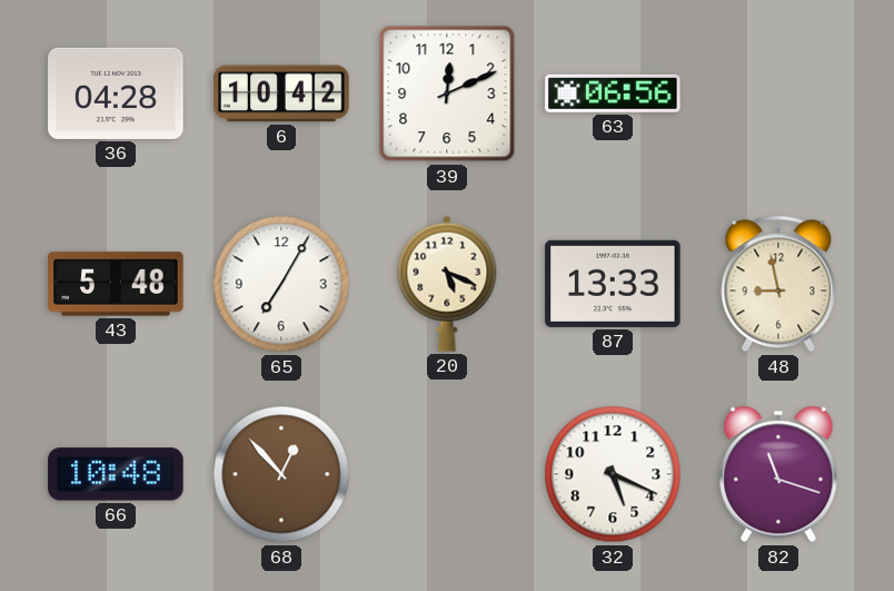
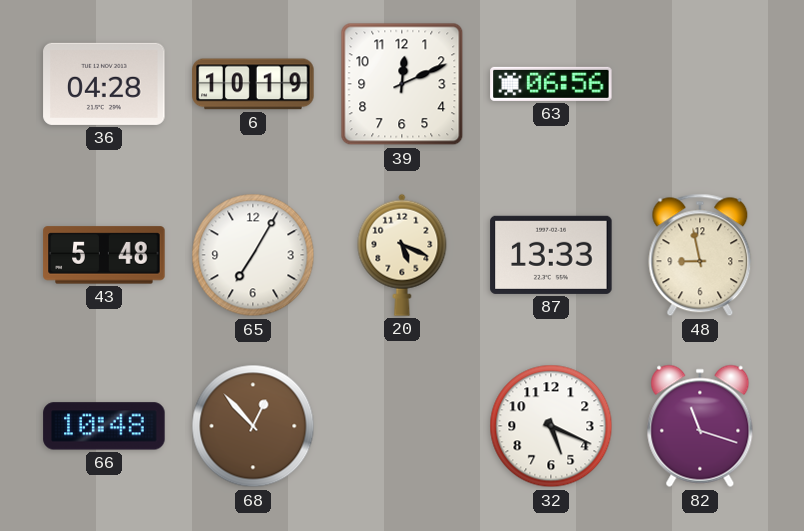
6: 10:42 -> 10:19
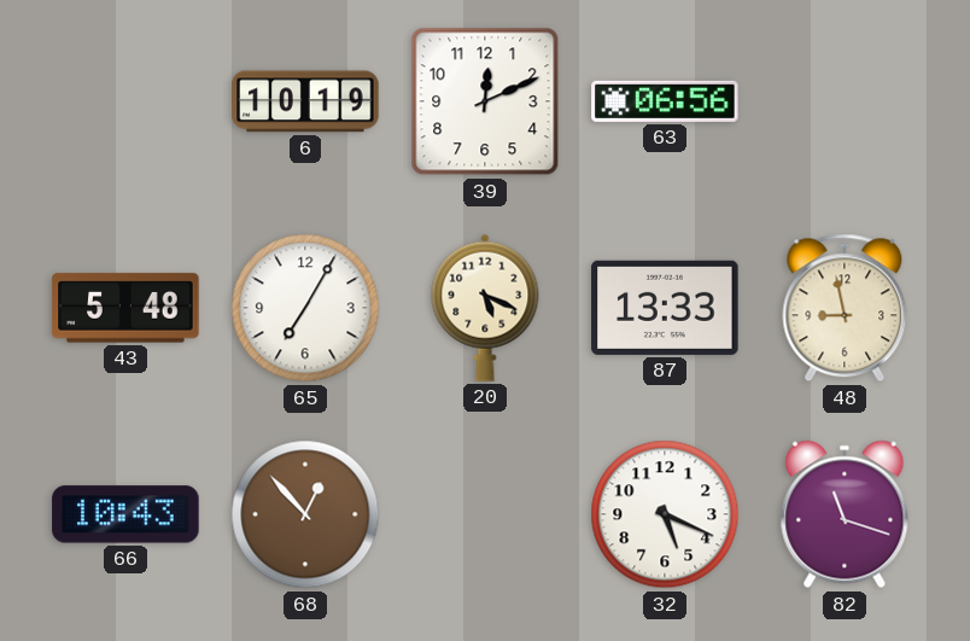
36: 04:28 -> none
66: 10:48 -> 10:43
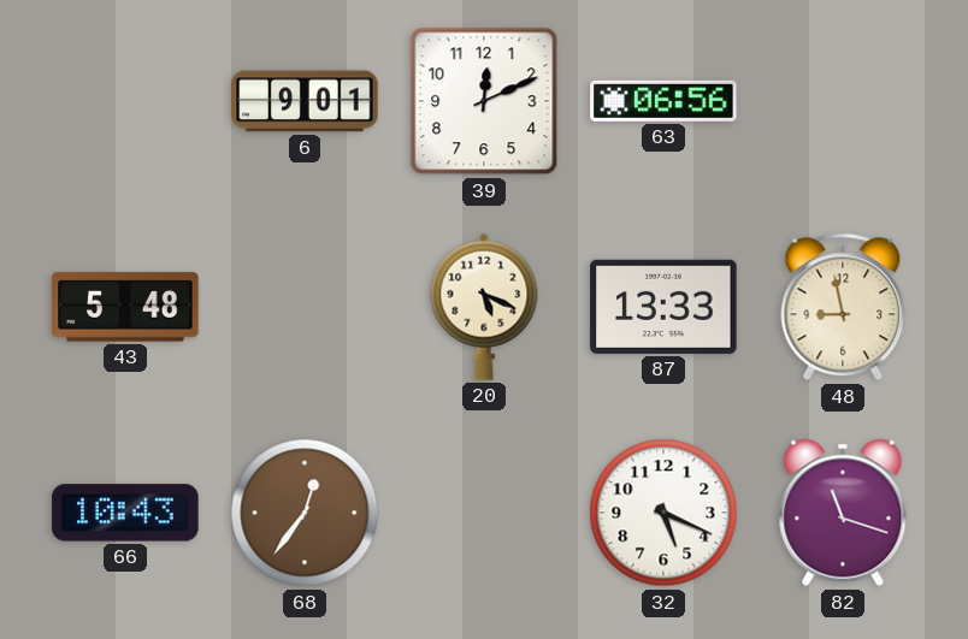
6: 10:19 -> 9:01
65: 7:05 -> none
68: 12:53 -> 12:36
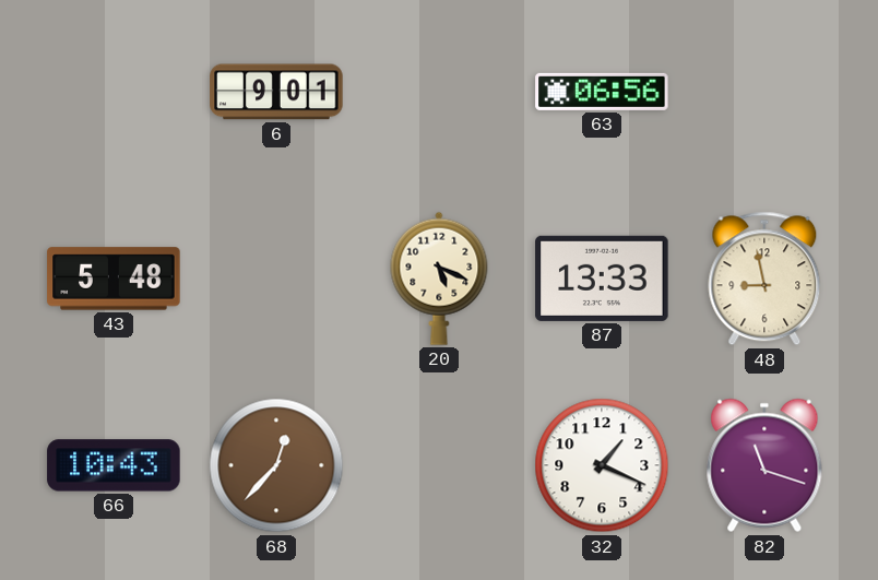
39: 12:11 -> none
68: 12:36 -> 12:37
32: 5:19 -> 1:19
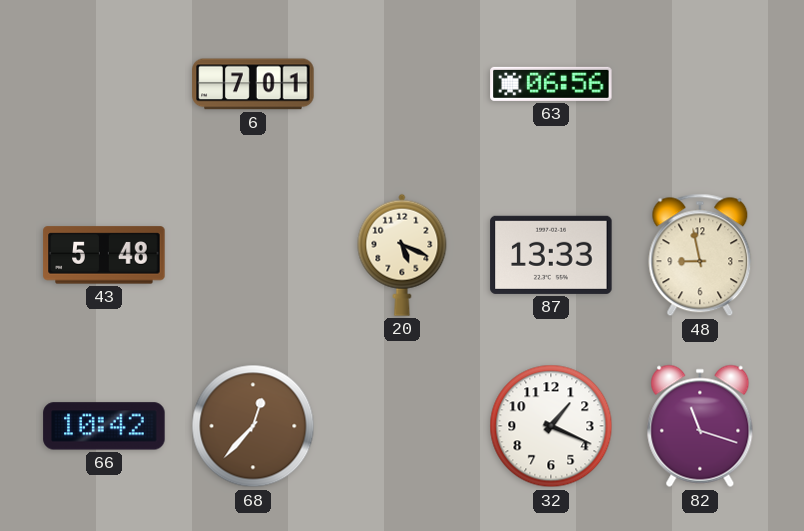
6: 9:01 -> 7:01
66: 10:43 -> 10:42
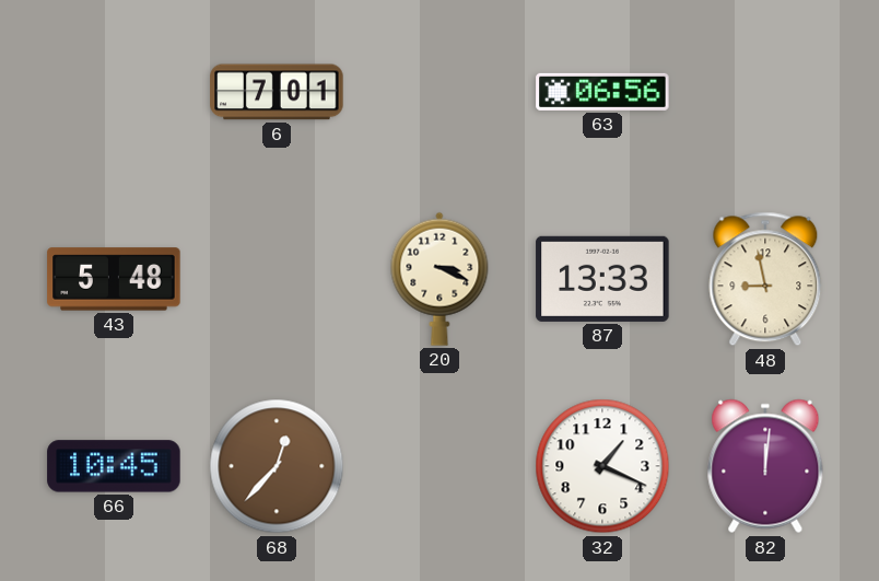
20: 5:19 -> 3:19
66: 10:42 -> 10:45
82: 11:18 -> 12:01
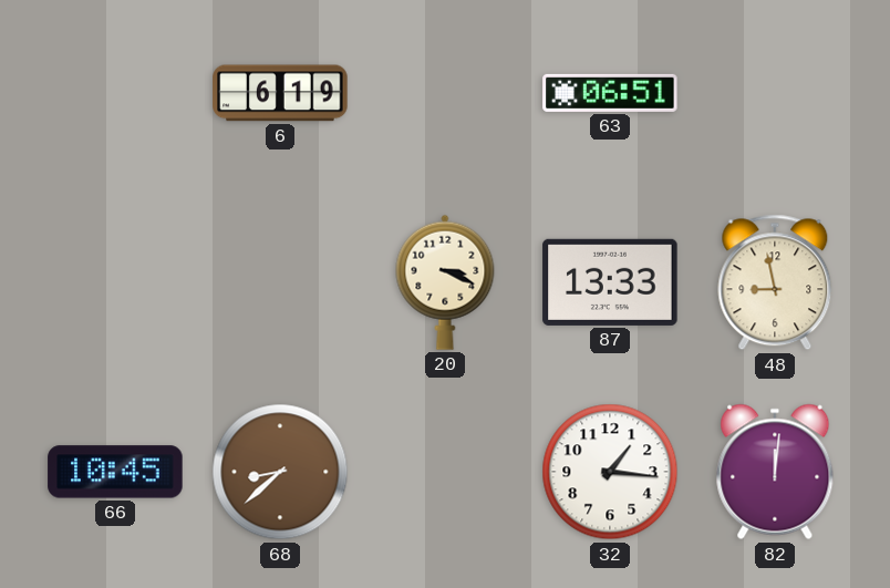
6: 7:01 -> 6:19
63: 06:56 -> 06:51
43: 5:48 -> none
68: 12:37 -> 8:38
32: 1:19 -> 1:16
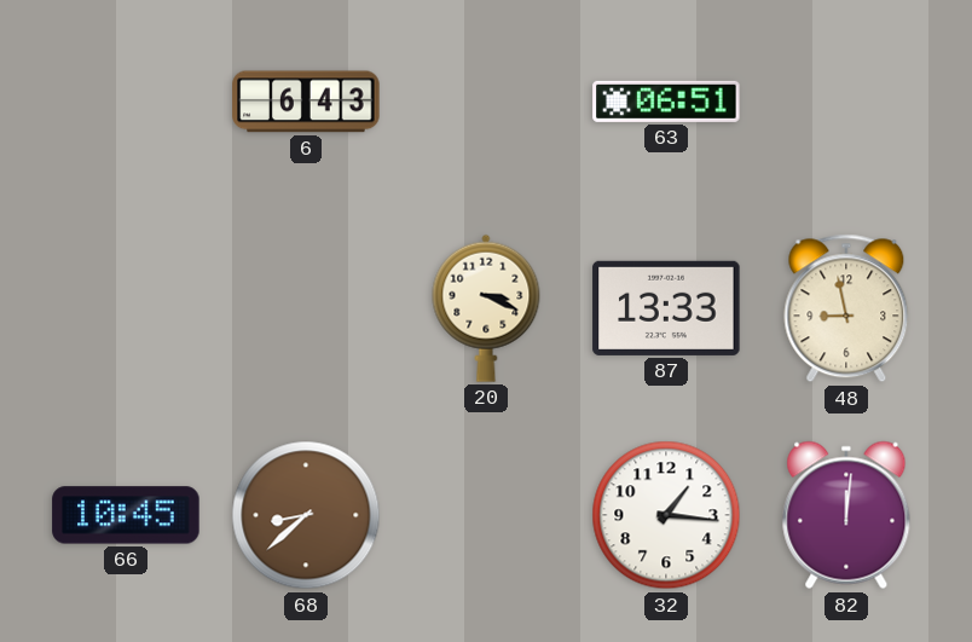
6: 6:19 -> 6:43
